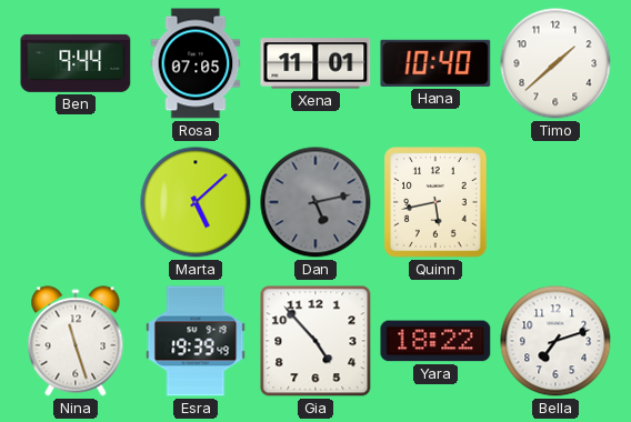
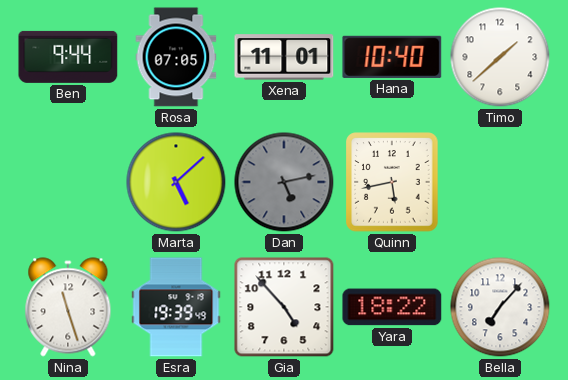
Bella: 7:12 -> 7:07
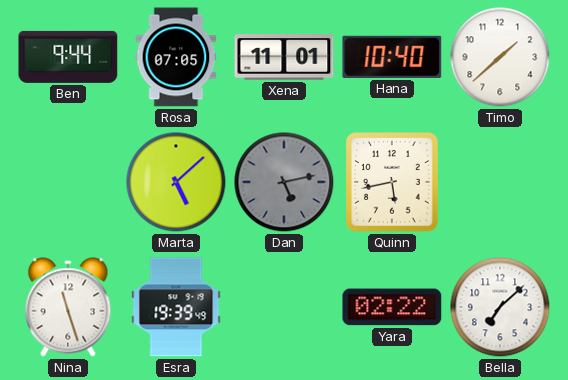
Gia: 4:53 -> none
Yara: 18:22 -> 02:22
Bella: 7:07 -> 7:08
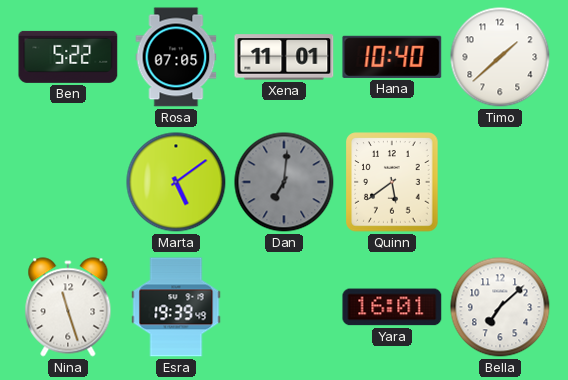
Ben: 9:44 -> 5:22
Marta: 5:08 -> 5:09
Dan: 5:13 -> 7:01
Quinn: 5:43 -> 5:39
Yara: 02:22 -> 16:01
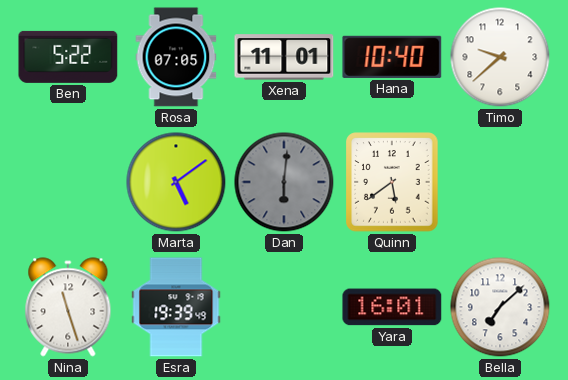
Timo: 1:38 -> 9:38
Dan: 7:01 -> 6:01
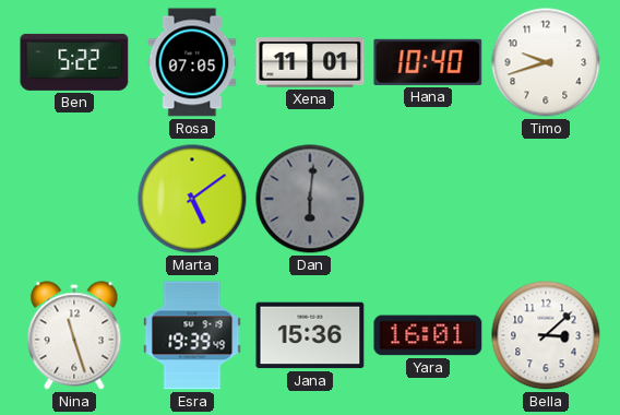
Timo: 9:38 -> 9:42
Quinn: 5:39 -> none
Jana: none -> 15:36
Bella: 7:08 -> 3:08
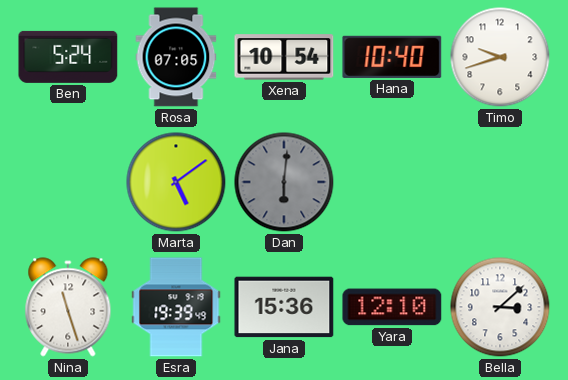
Ben: 5:22 -> 5:24
Xena: 11:01 -> 10:54
Yara: 16:01 -> 12:10
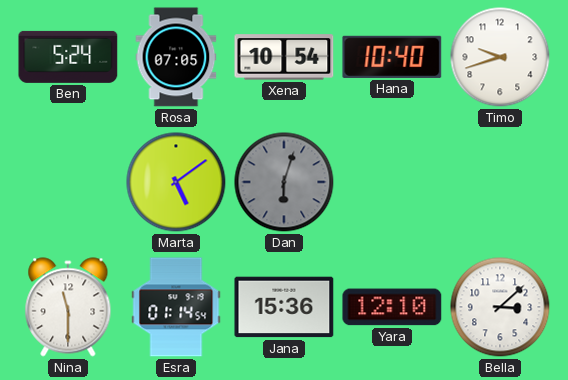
Dan: 6:01 -> 6:03
Nina: 11:27 -> 11:30
Esra: 19:39 -> 01:14
